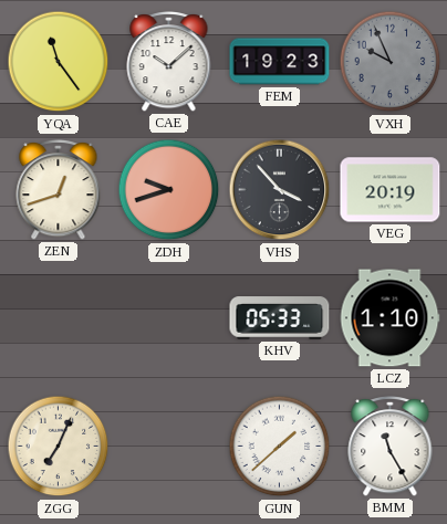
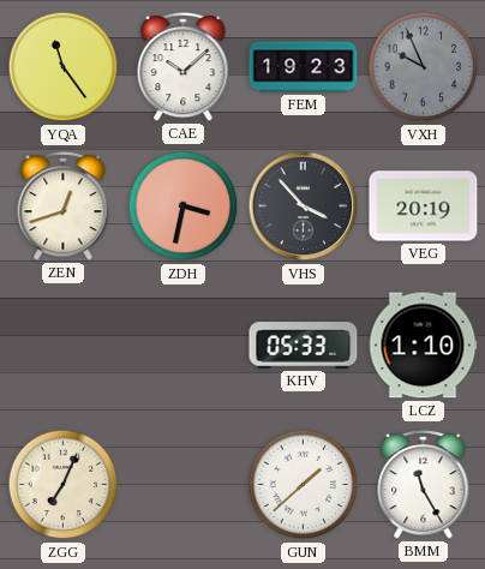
ZDH: 9:42 -> 3:32
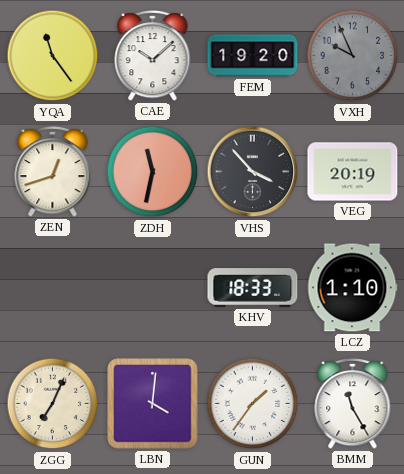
FEM: 19:23 -> 19:20
ZDH: 3:32 -> 11:32
KHV: 05:33 -> 18:33
LBN: none -> 4:01
GUN: 1:38 -> 1:36
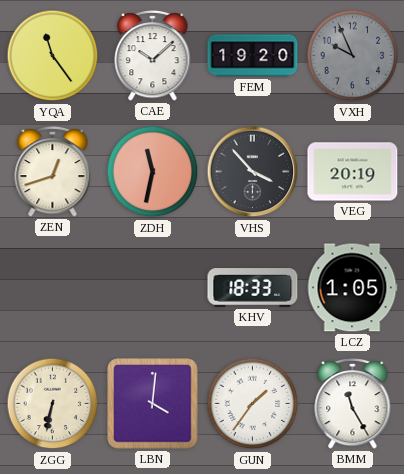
LCZ: 1:10 -> 1:05
ZGG: 7:04 -> 6:32
